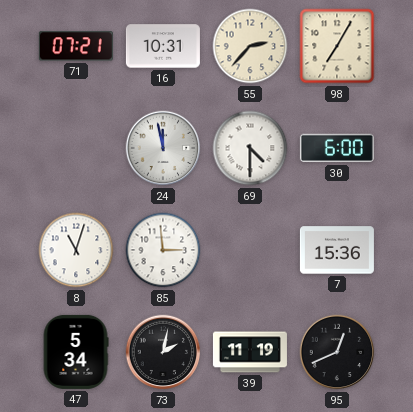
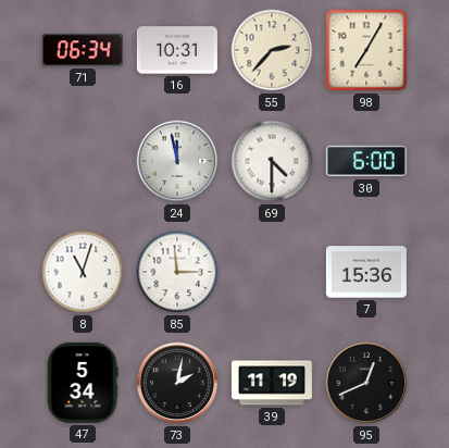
71: 07:21 -> 06:34
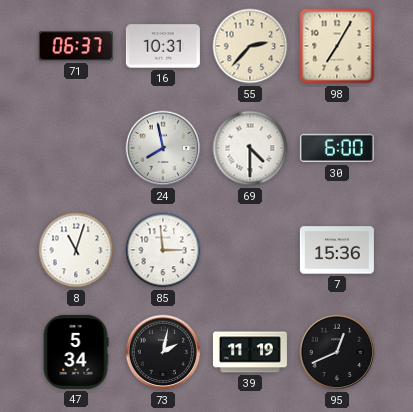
71: 06:34 -> 06:37
24: 11:58 -> 7:58
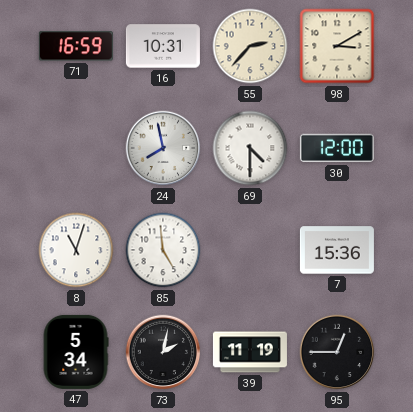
71: 06:37 -> 16:59
98: 7:05 -> 3:10
30: 6:00 -> 12:00
85: 2:59 -> 4:59
95: 12:41 -> 12:45
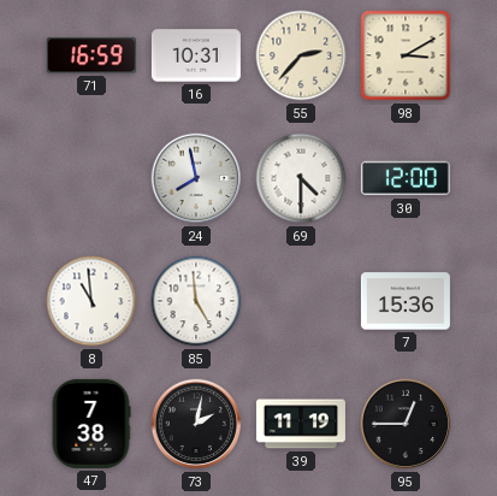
8: 11:03 -> 10:59
47: 5:34 -> 7:38
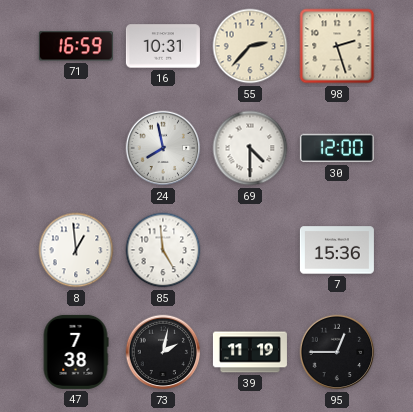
98: 3:10 -> 2:27
8: 10:59 -> 12:59
